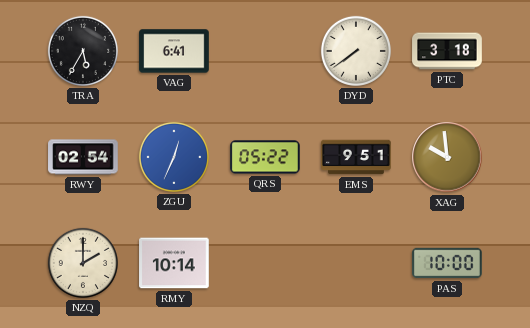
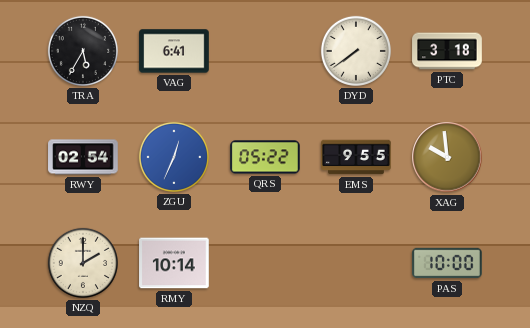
EMS: 9:51 -> 9:55
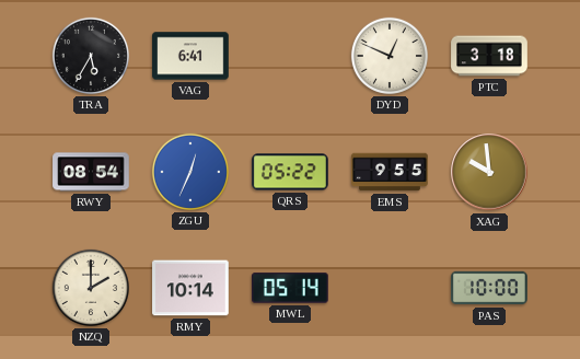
DYD: 7:39 -> 12:49
RWY: 02:54 -> 08:54
MWL: none -> 05:14
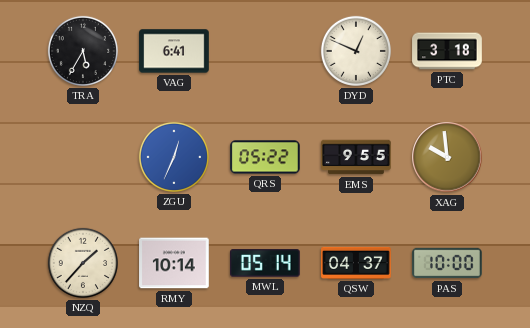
RWY: 08:54 -> none
NZQ: 2:00 -> 1:37
QSW: none -> 04:37
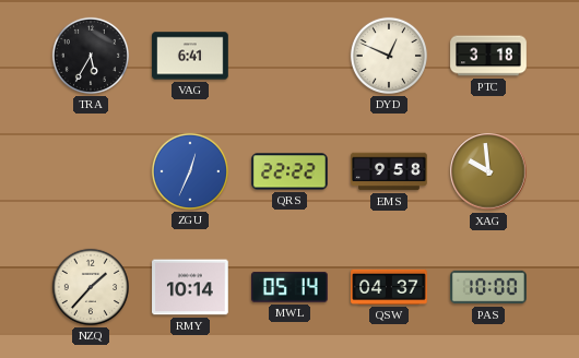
QRS: 05:22 -> 22:22
EMS: 9:55 -> 9:58
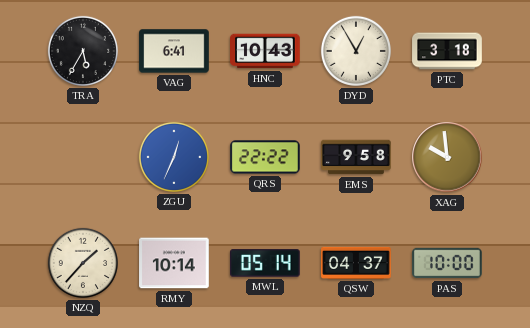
HNC: none -> 10:43
DYD: 12:49 -> 12:55
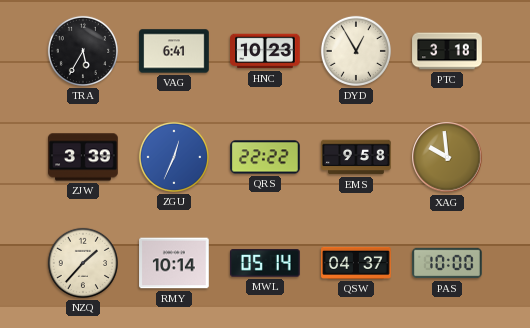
HNC: 10:43 -> 10:23
ZJW: none -> 3:39
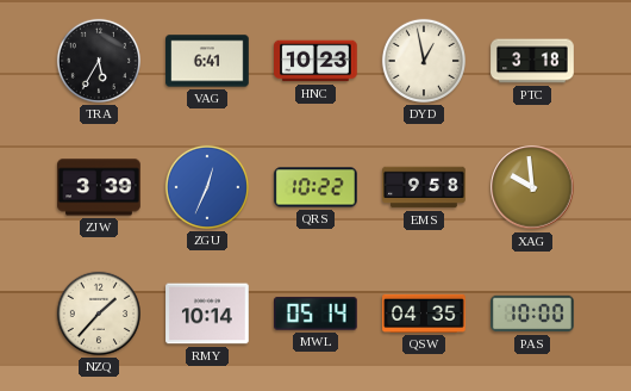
DYD: 12:55 -> 12:58
QRS: 22:22 -> 10:22
QSW: 04:37 -> 04:35
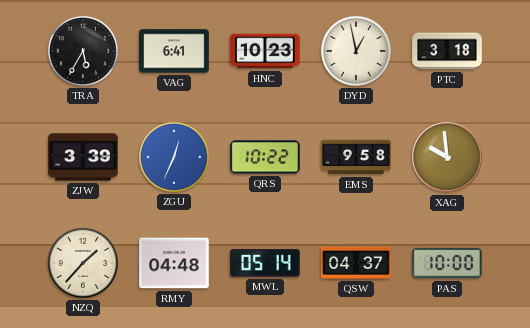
RMY: 10:14 -> 04:48
QSW: 04:35 -> 04:37
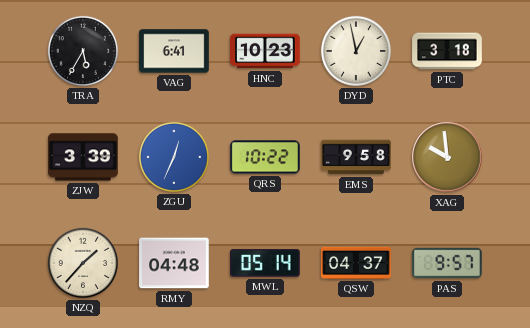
PAS: 10:00 -> 9:57
